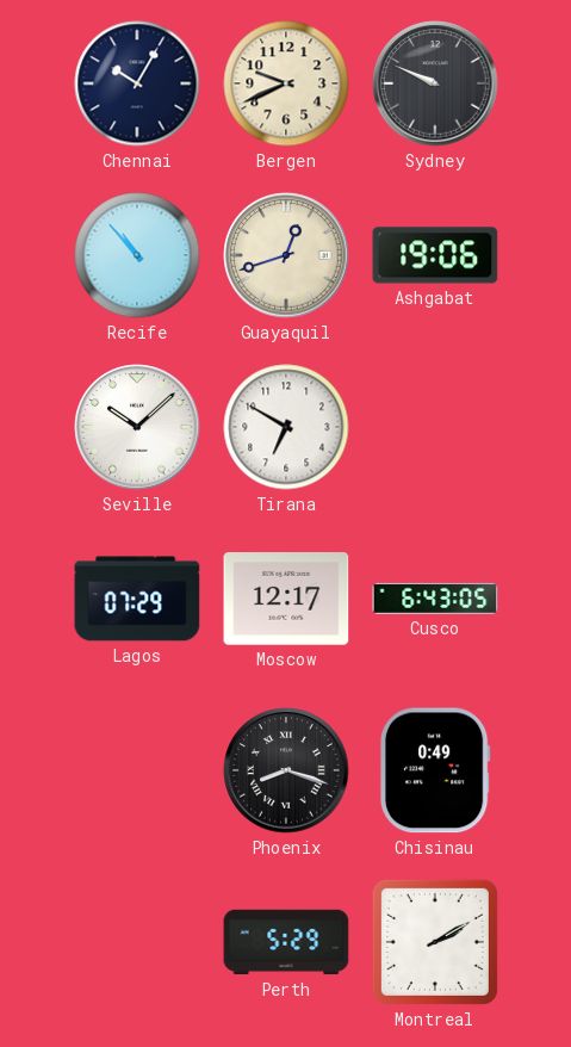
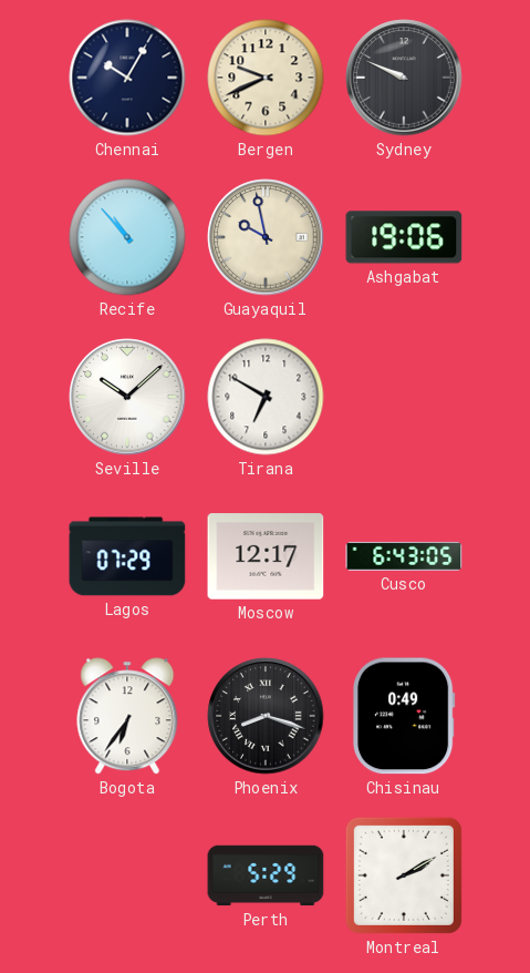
Guayaquil: 12:42 -> 9:58
Bogota: none -> 6:36
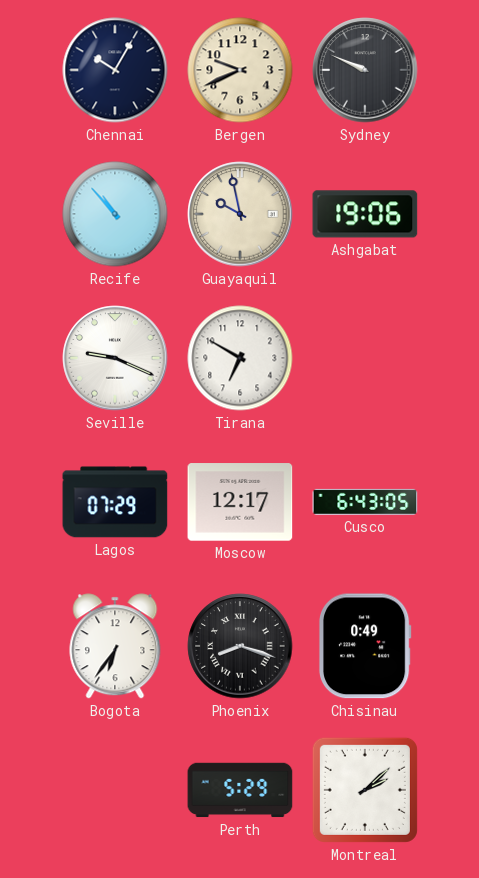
Seville: 10:08 -> 9:19
Montreal: 2:10 -> 2:08
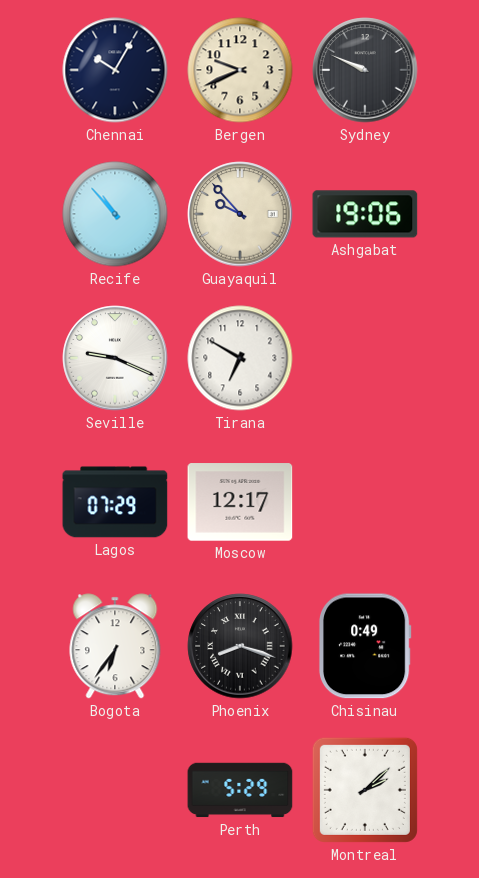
Guayaquil: 9:58 -> 9:53
Cusco: 6:43 -> none
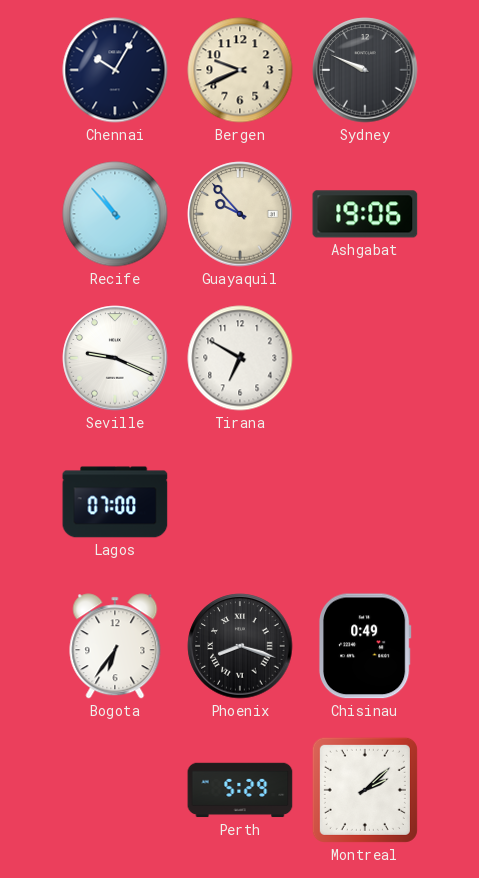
Lagos: 07:29 -> 07:00
Moscow: 12:17 -> none
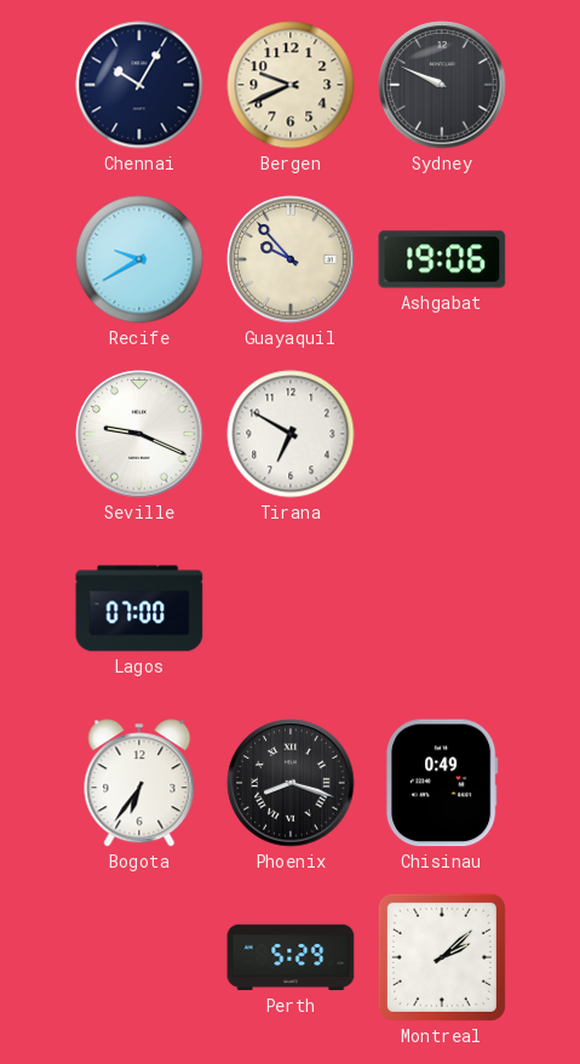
Recife: 10:53 -> 9:40
